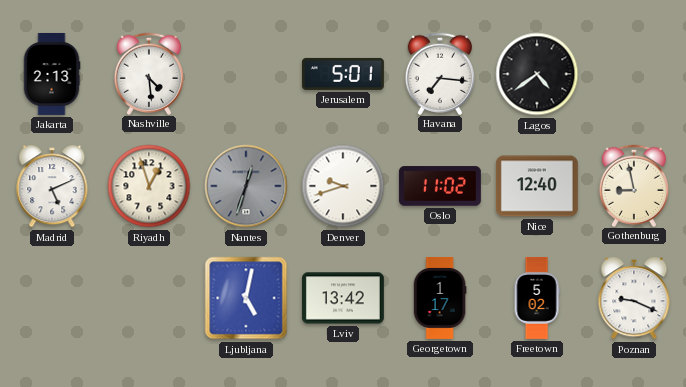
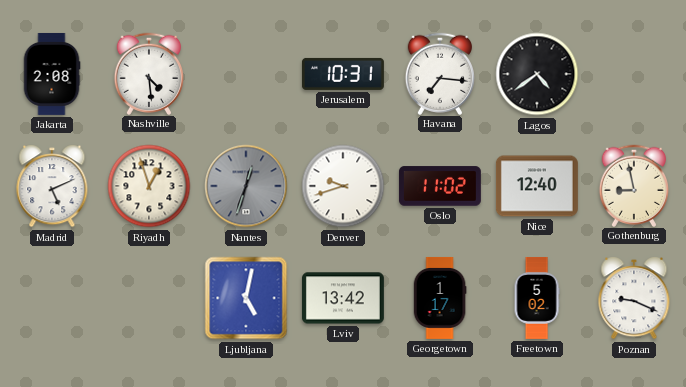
Jakarta: 2:13 -> 2:08
Jerusalem: 5:01 -> 10:31
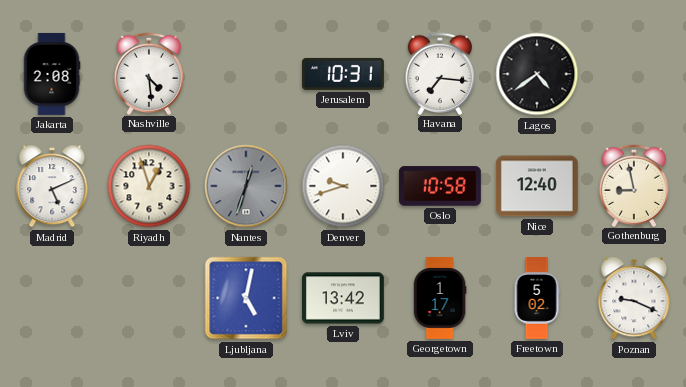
Oslo: 11:02 -> 10:58
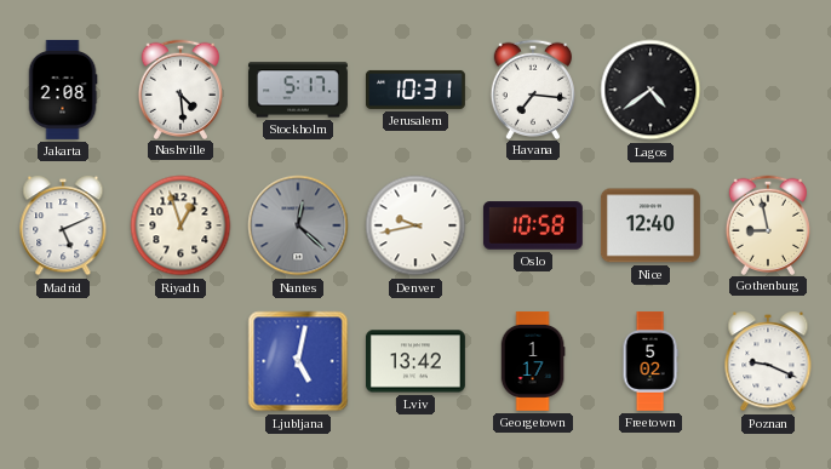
Stockholm: none -> 5:17
Nantes: 12:33 -> 12:22
Denver: 9:42 -> 9:43
